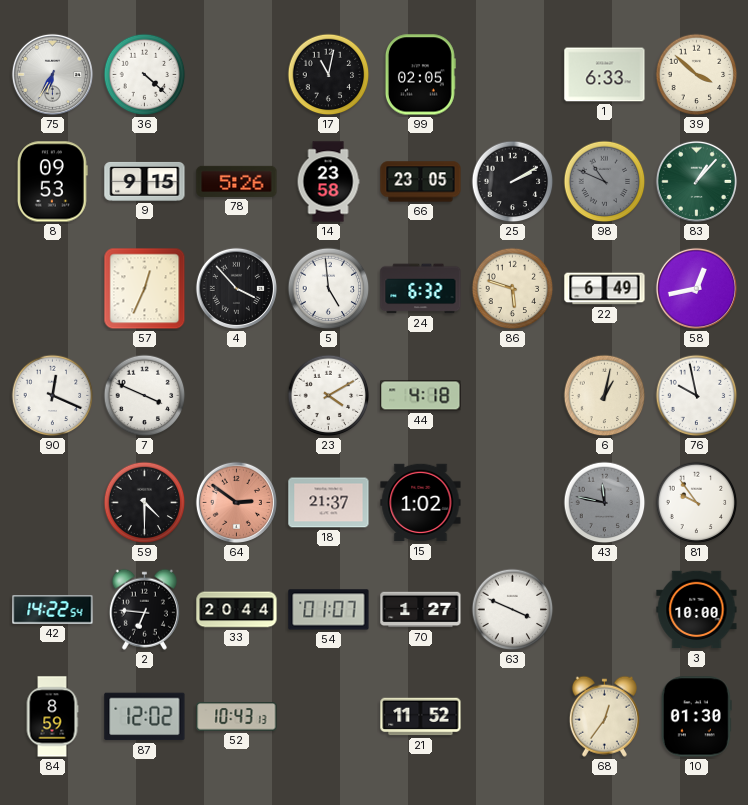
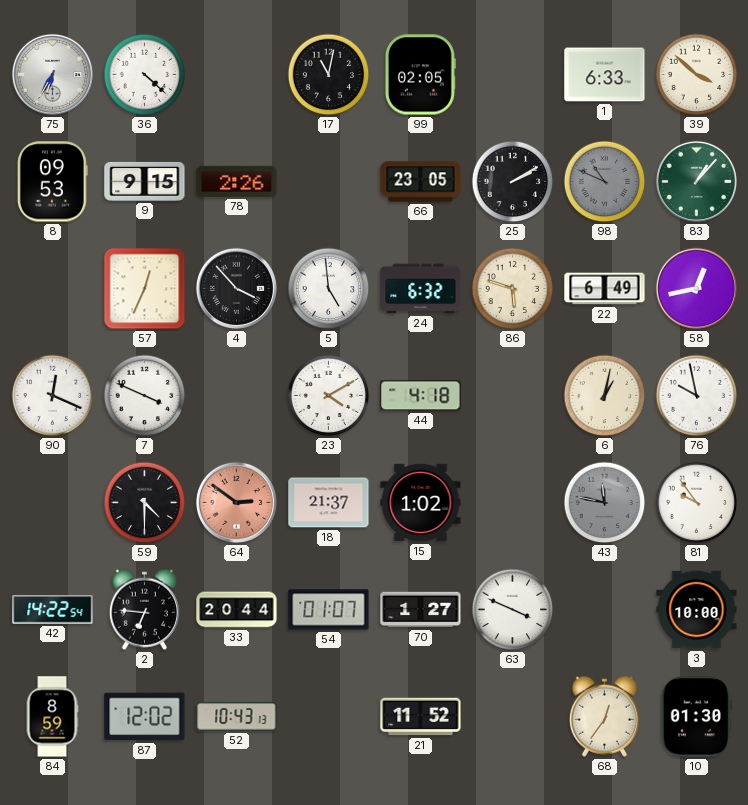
78: 5:26 -> 2:26
14: 23:58 -> none
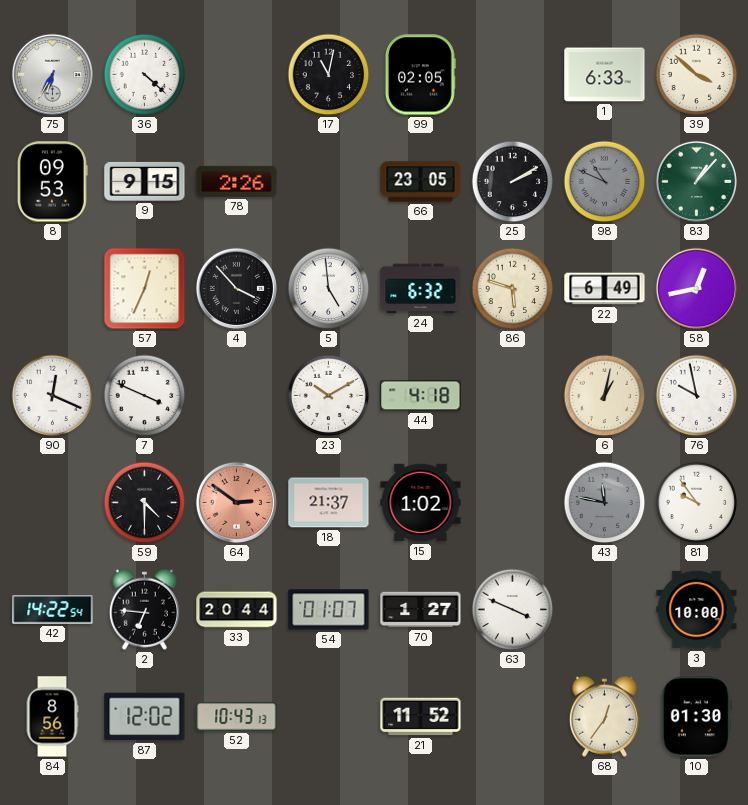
23: 4:10 -> 10:10
84: 8:59 -> 8:56
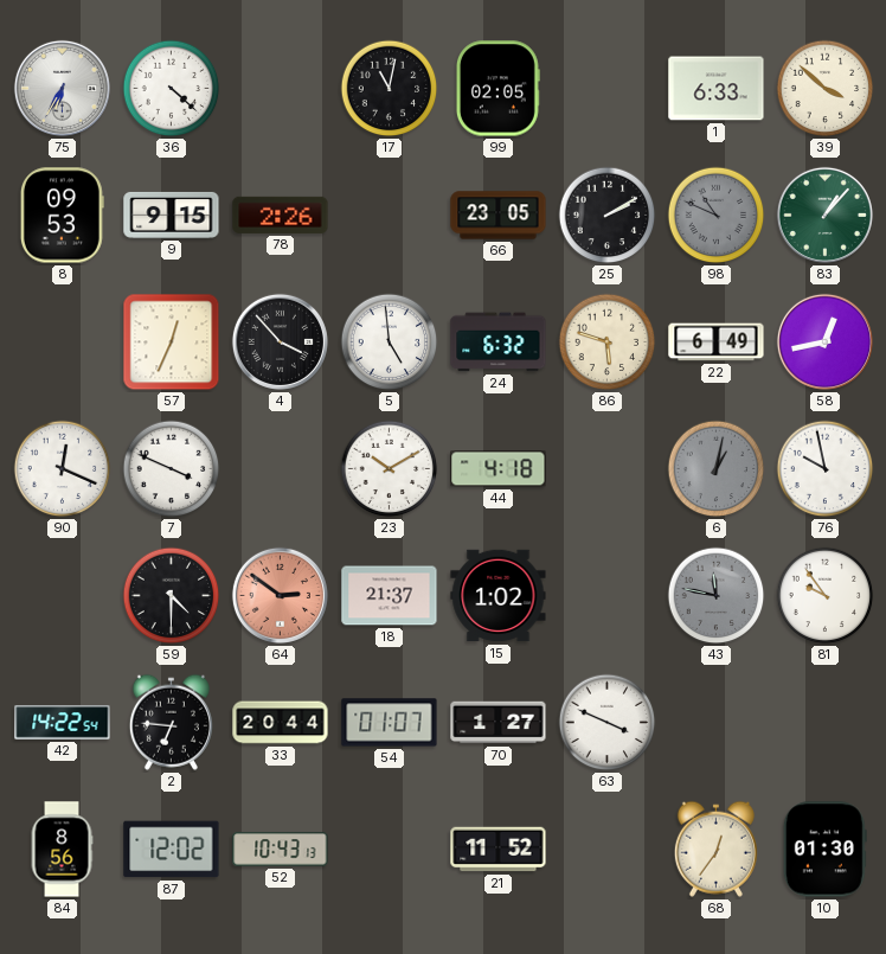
6 dial: cream -> grey
3: 10:00 -> none
